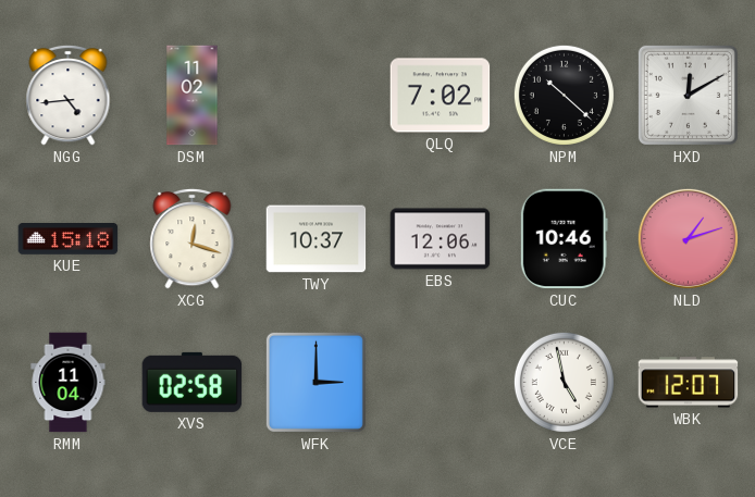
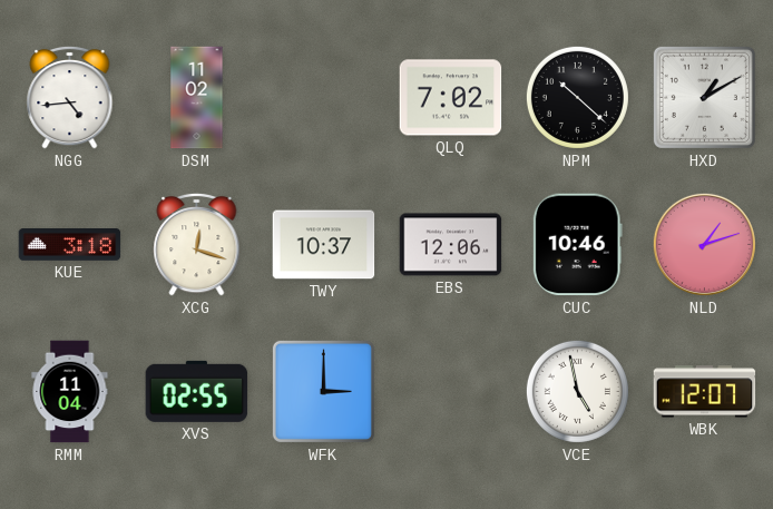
HXD: 12:10 -> 1:10
KUE: 15:18 -> 3:18
XVS: 02:58 -> 02:55
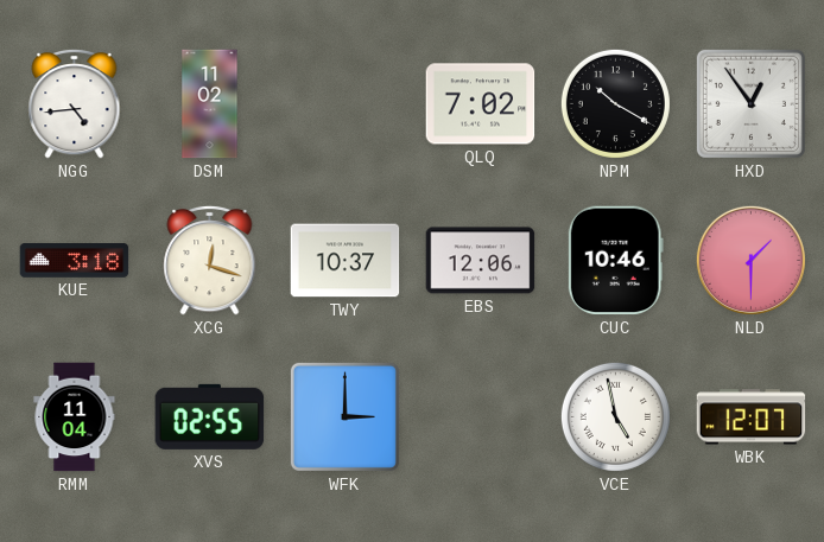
NPM: 10:22 -> 10:20
HXD: 1:10 -> 12:54
NLD: 1:12 -> 1:30
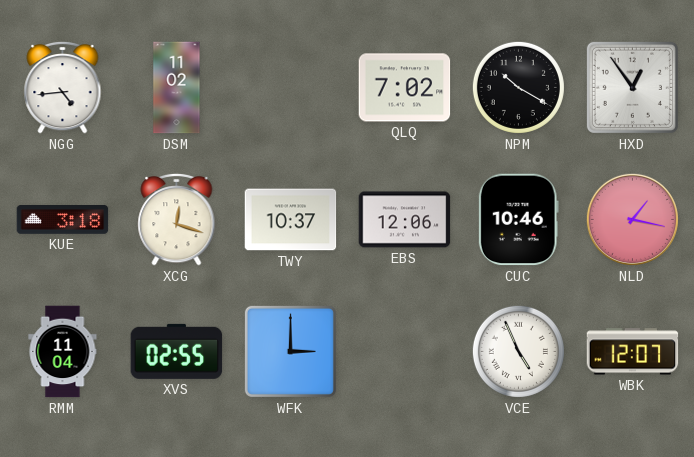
NLD: 1:30 -> 1:17
VCE: 4:58 -> 4:56
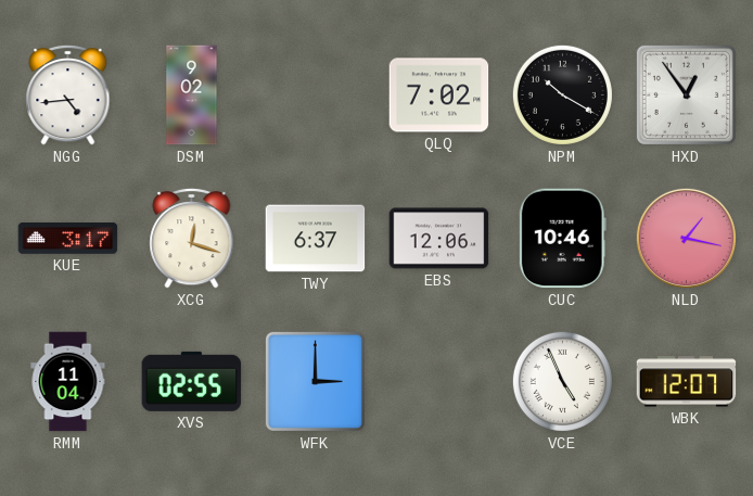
DSM: 11:02 -> 9:02
KUE: 3:18 -> 3:17
TWY: 10:37 -> 6:37
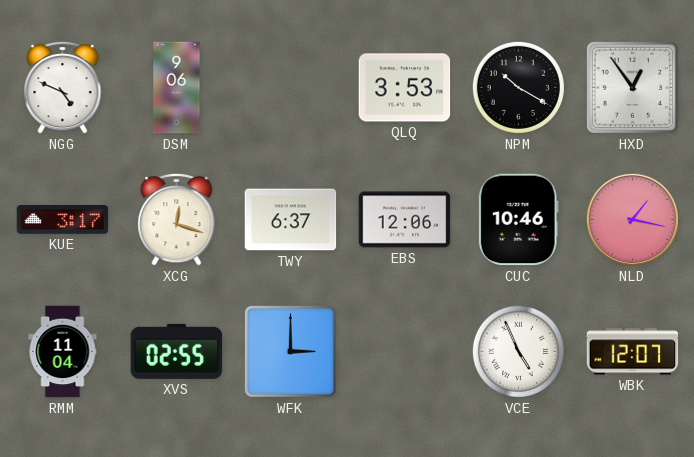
NGG: 4:44 -> 4:49
DSM: 9:02 -> 9:06
QLQ: 7:02 -> 3:53
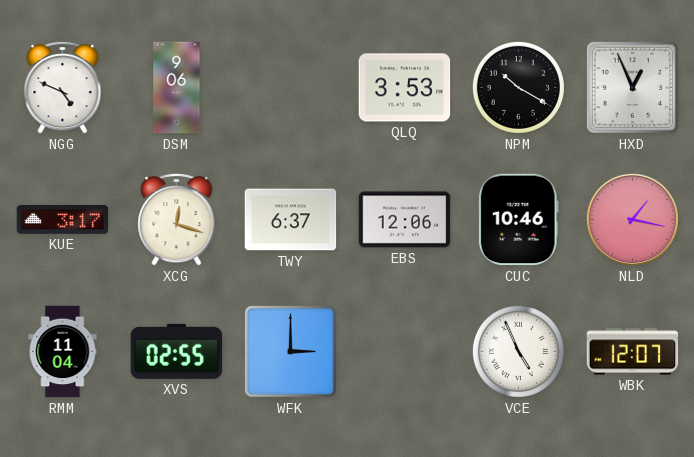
HXD: 12:54 -> 12:56
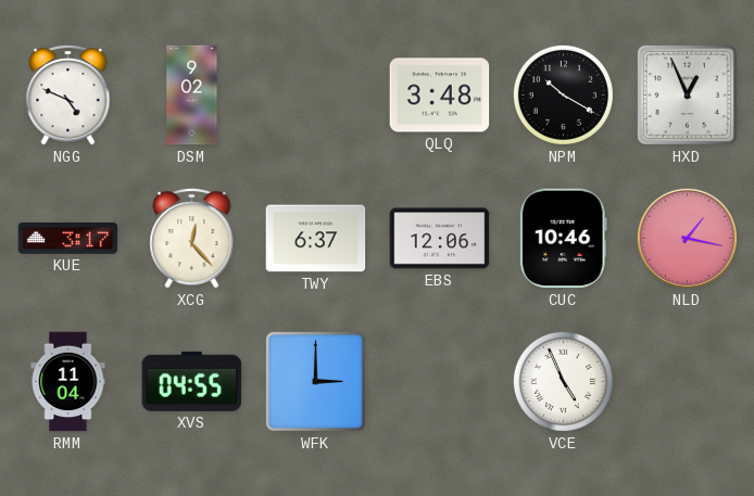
DSM: 9:06 -> 9:02
QLQ: 3:53 -> 3:48
XCG: 12:18 -> 12:23
XVS: 02:55 -> 04:55
WBK: 12:07 -> none
